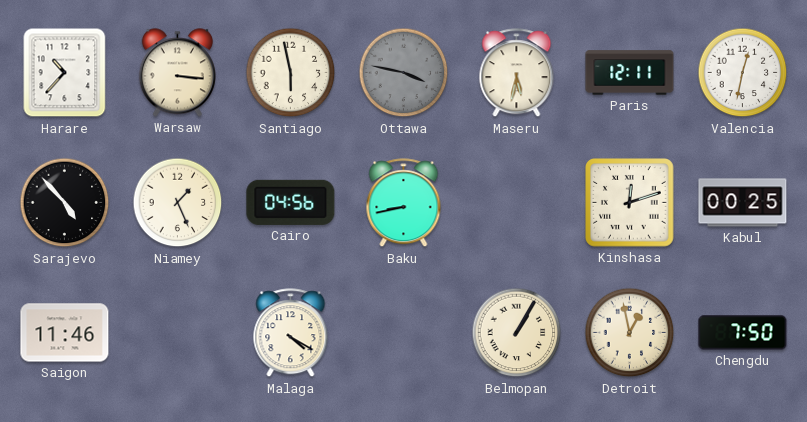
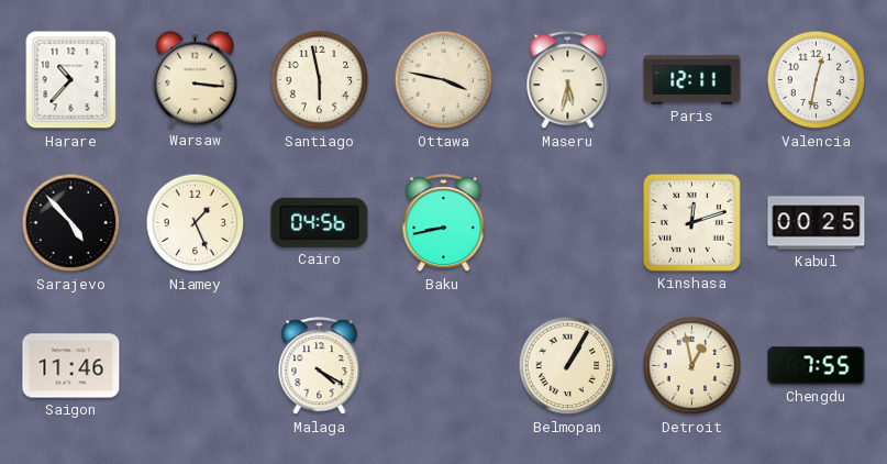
Ottawa dial: grey -> cream
Chengdu: 7:50 -> 7:55
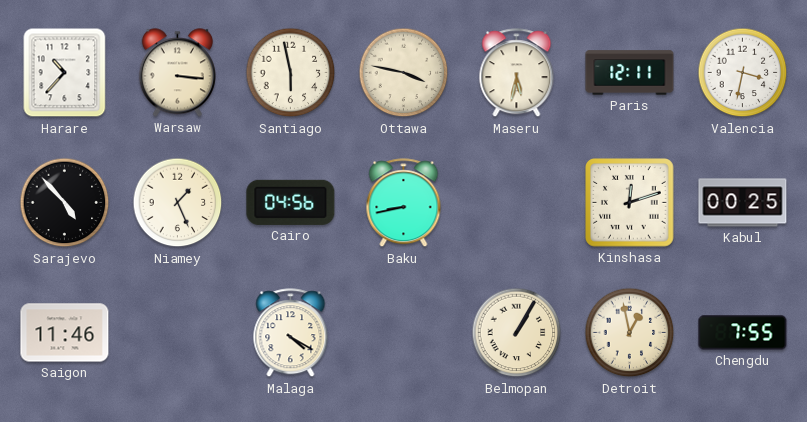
Valencia: 12:32 -> 3:32
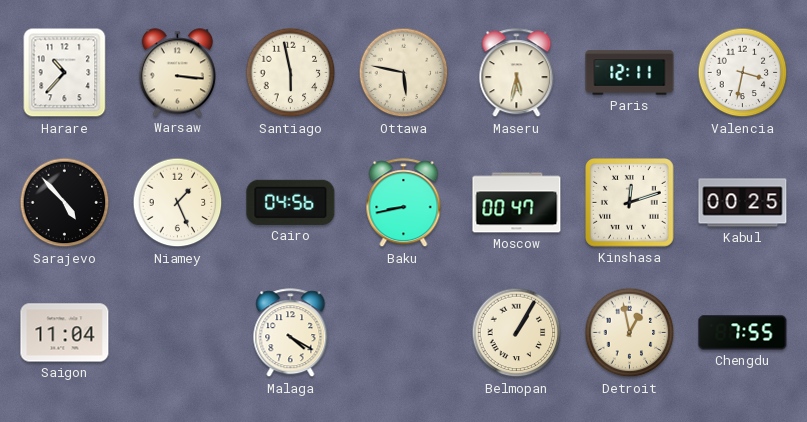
Ottawa: 3:47 -> 5:47
Moscow: none -> 00:47
Saigon: 11:46 -> 11:04
